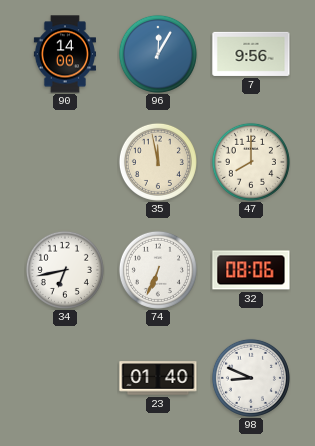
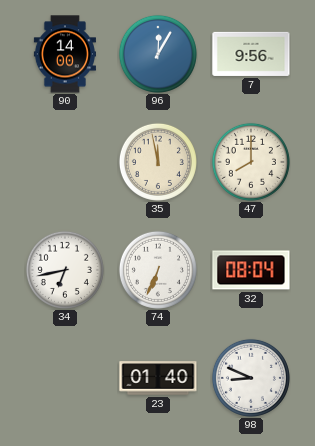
32: 08:06 -> 08:04
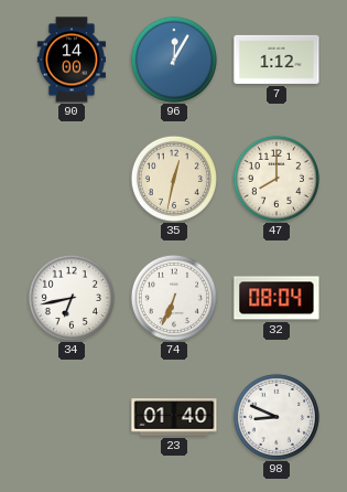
7: 9:56 -> 1:12
35: 11:58 -> 12:32
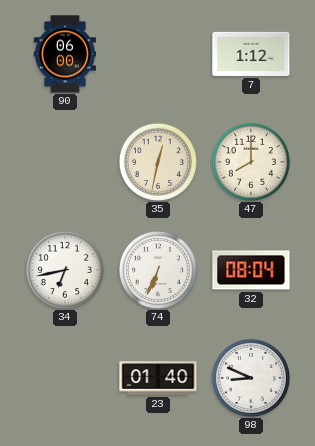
90: 14:00 -> 06:00
96: 12:05 -> none
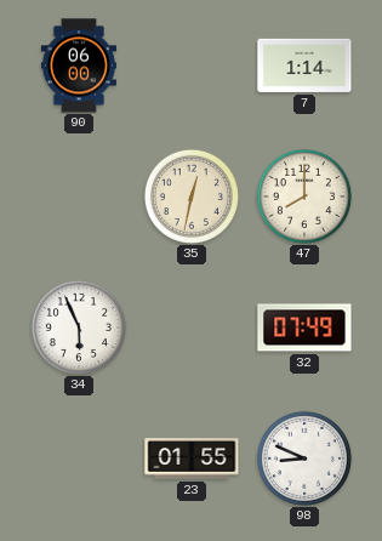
7: 1:12 -> 1:14
34: 6:43 -> 5:56
74: 6:34 -> none
32: 08:04 -> 07:49
23: 01:40 -> 01:55
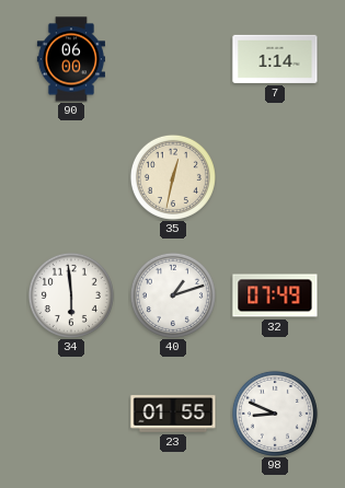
47: 8:00 -> none
34: 5:56 -> 5:59
40: none -> 1:12
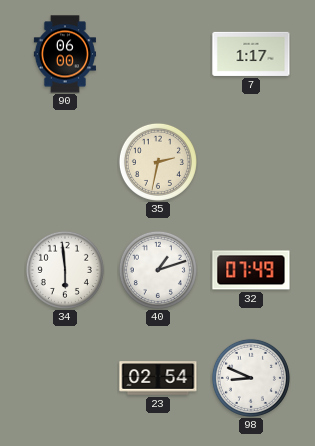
7: 1:14 -> 1:17
35: 12:32 -> 2:32
23: 01:55 -> 02:54
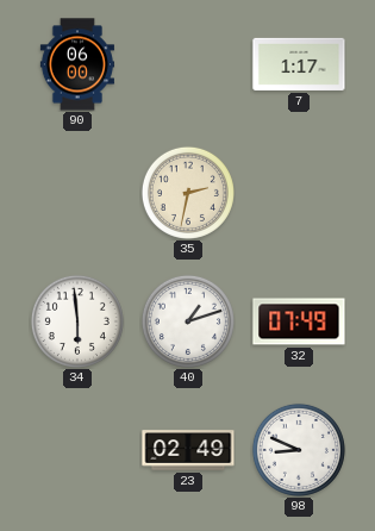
23: 02:54 -> 02:49
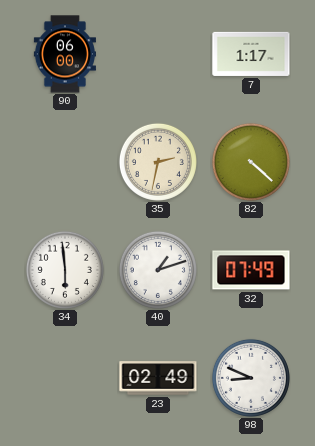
82: none -> 4:22
